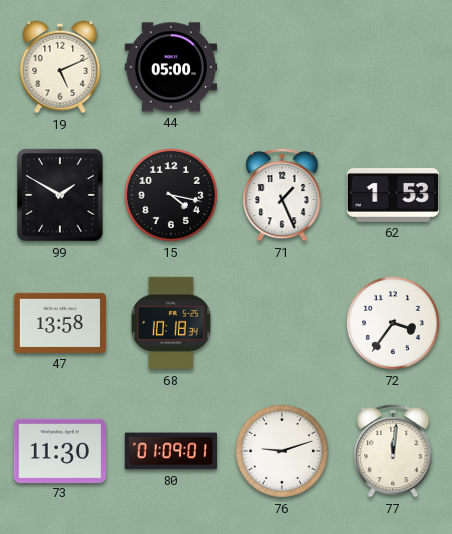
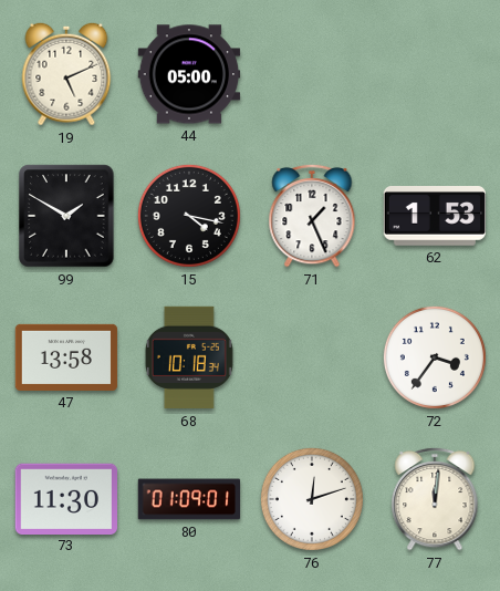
76: 9:12 -> 12:12
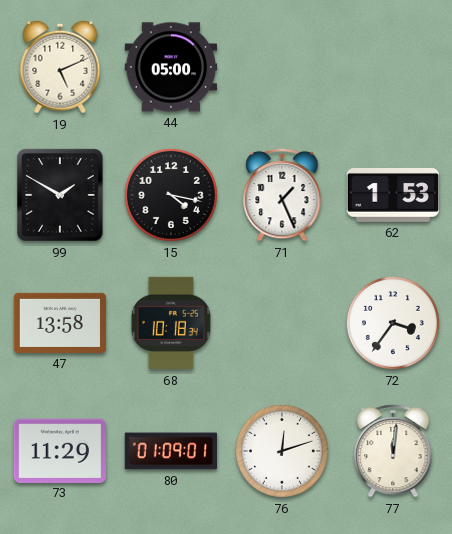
73: 11:30 -> 11:29
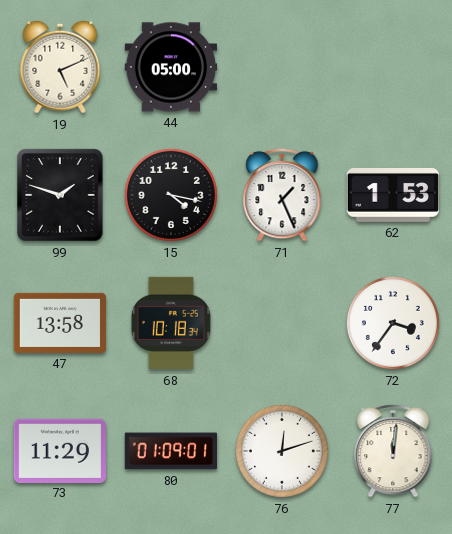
99: 1:50 -> 1:48
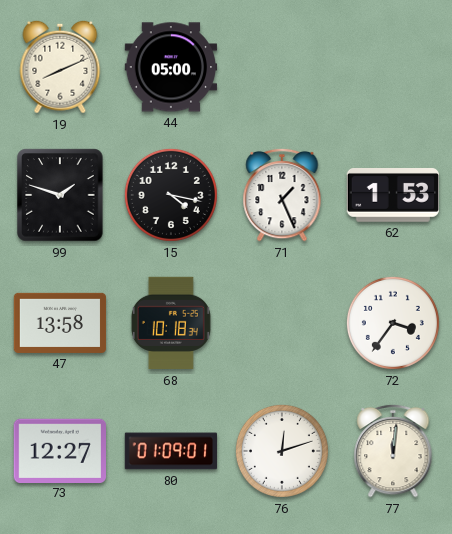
19: 5:11 -> 8:11
73: 11:29 -> 12:27
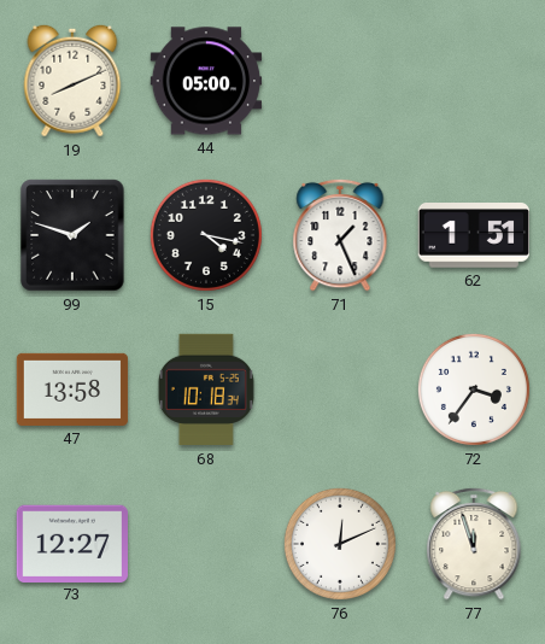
62: 1:53 -> 1:51
80: 01:09 -> none
76: 12:12 -> 12:11
77: 12:01 -> 11:57
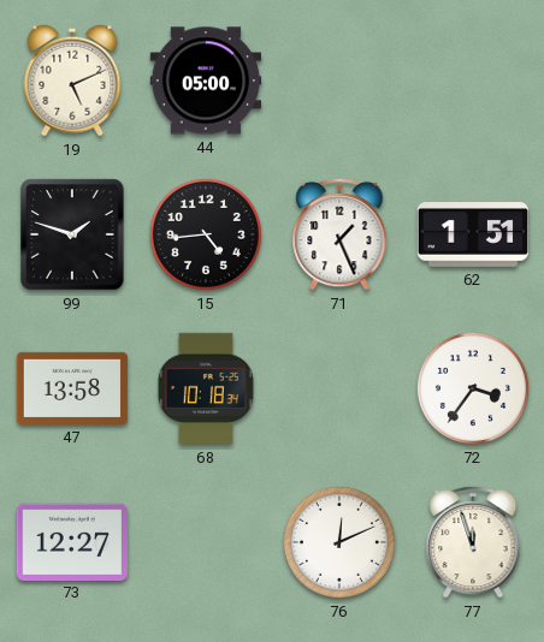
19: 8:11 -> 5:11
15: 4:17 -> 4:44
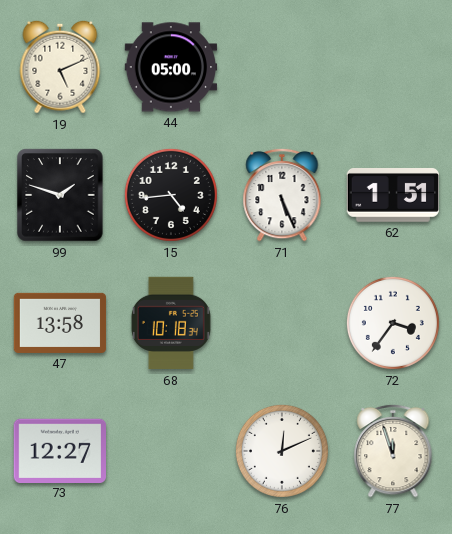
71: 1:26 -> 5:26
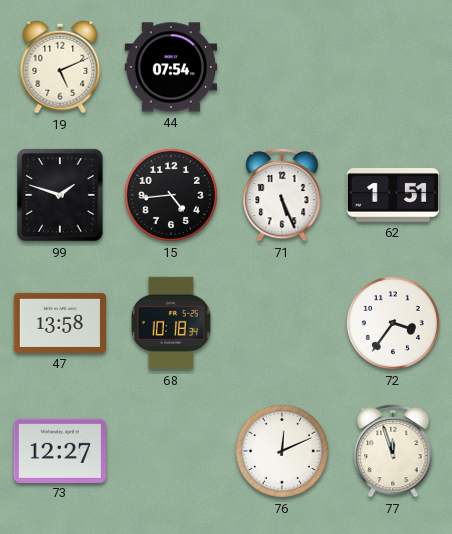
44: 05:00 -> 07:54
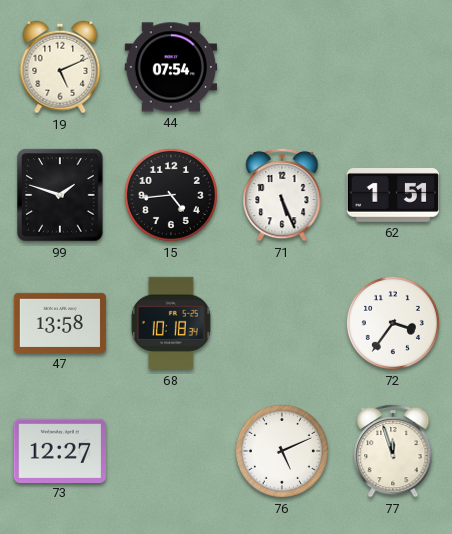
76: 12:11 -> 5:11
